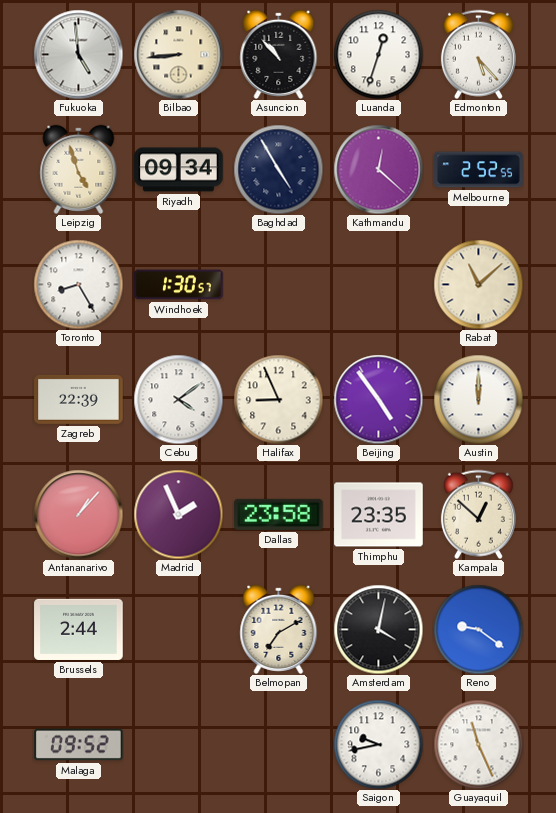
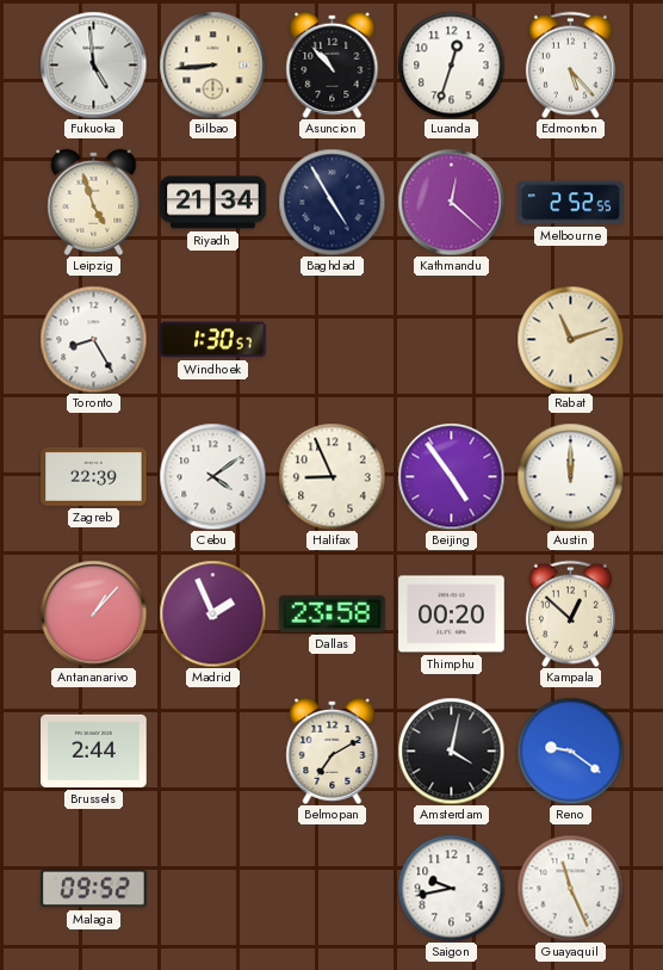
Riyadh: 09:34 -> 21:34
Rabat: 11:08 -> 11:12
Thimphu: 23:35 -> 00:20
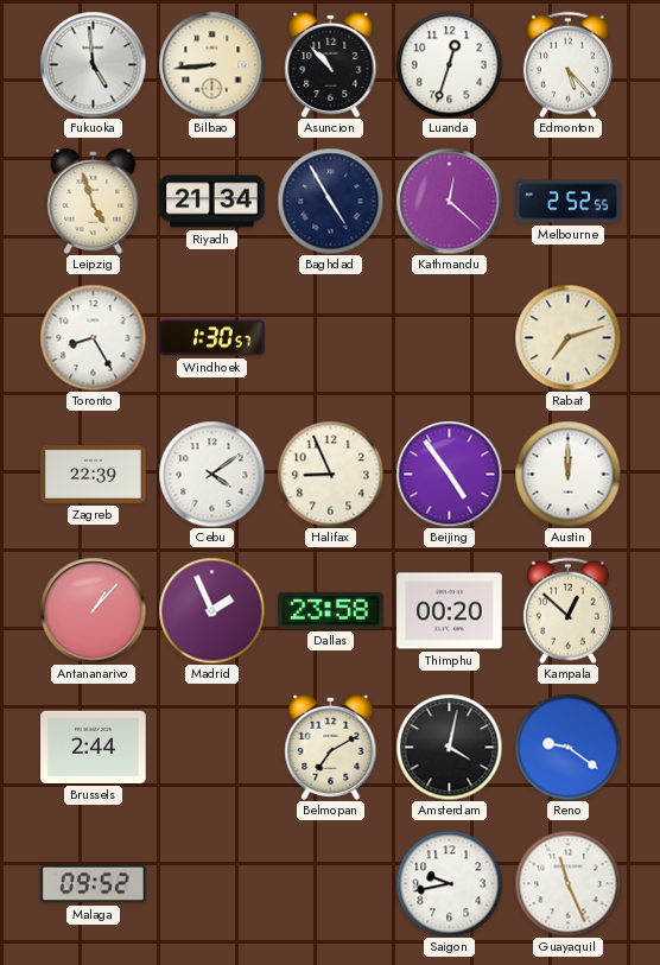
Rabat: 11:12 -> 7:12
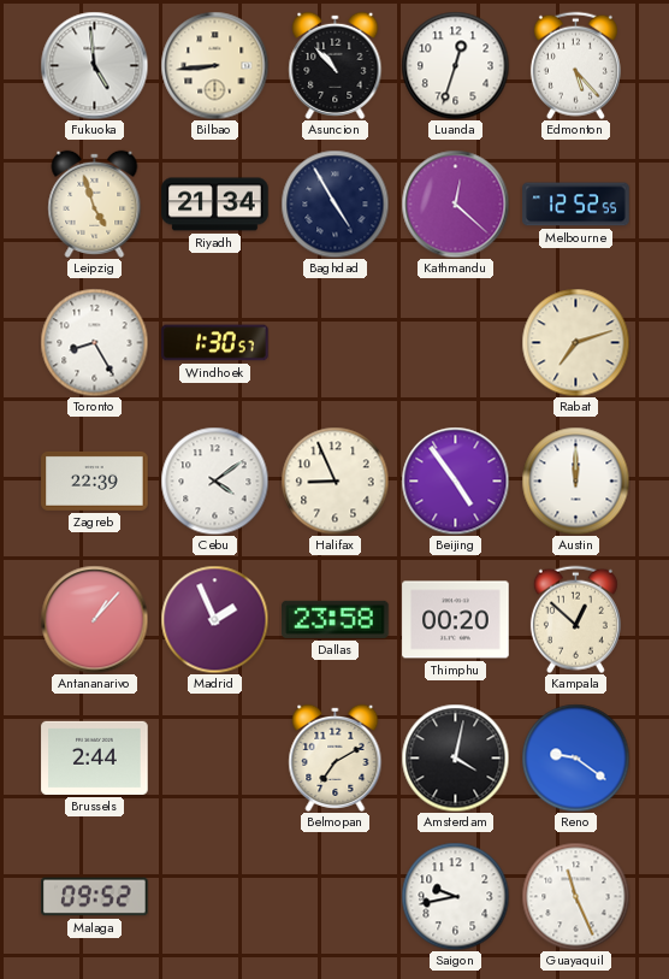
Melbourne: 2:52 -> 12:52
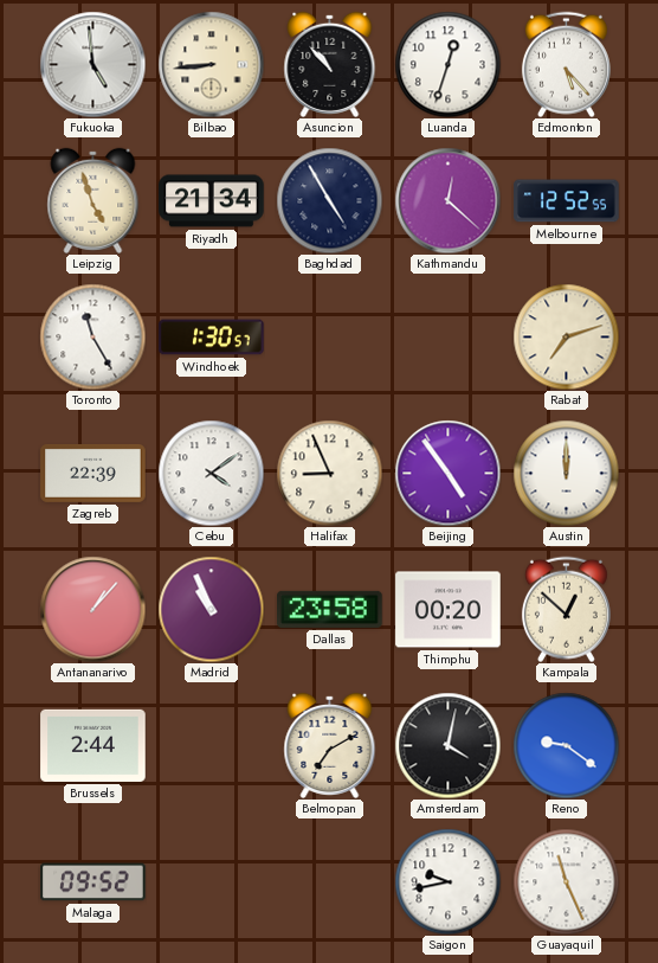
Toronto: 8:25 -> 11:25
Madrid: 1:56 -> 10:56
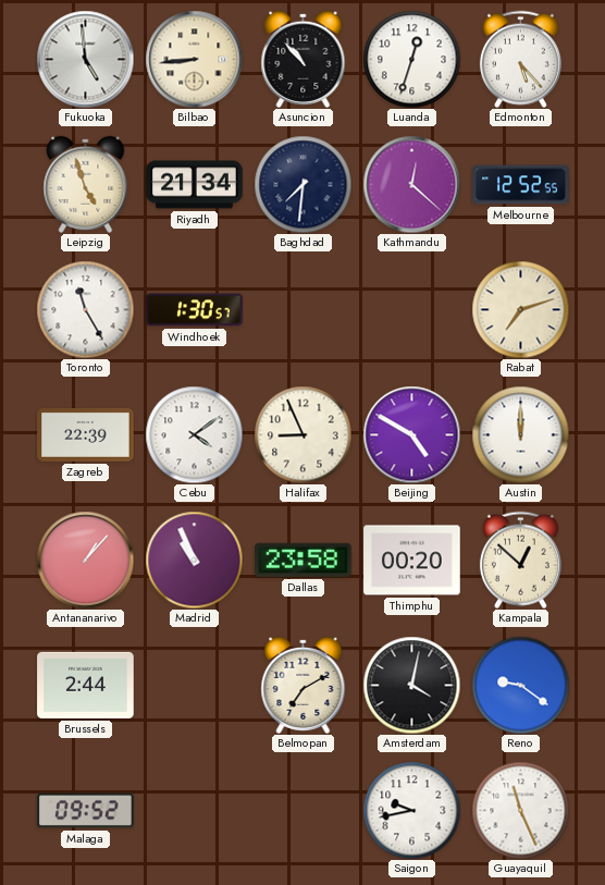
Baghdad: 4:55 -> 7:31
Beijing: 4:54 -> 4:50
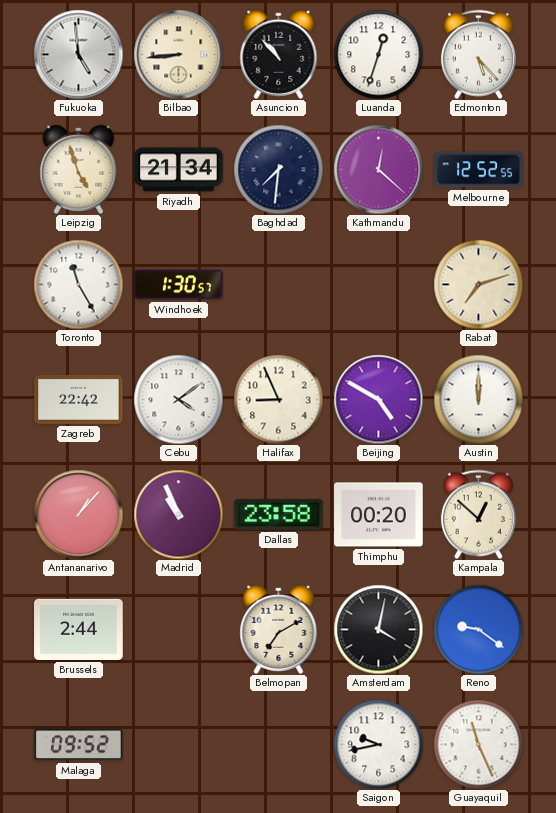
Zagreb: 22:39 -> 22:42
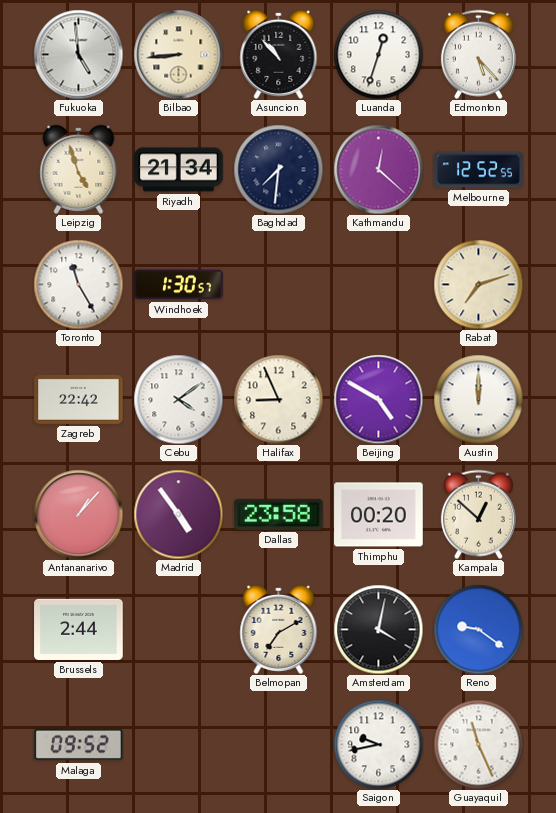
Madrid: 10:56 -> 4:54
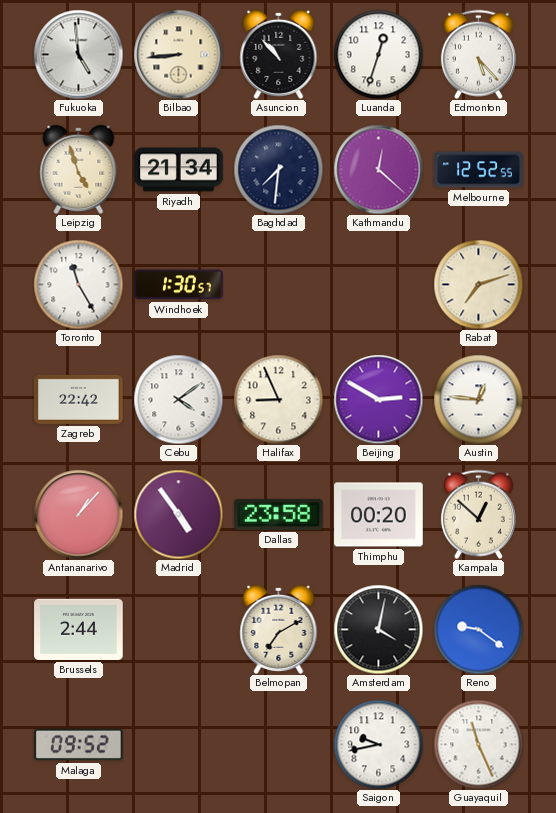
Beijing: 4:50 -> 2:50
Austin: 12:00 -> 12:46
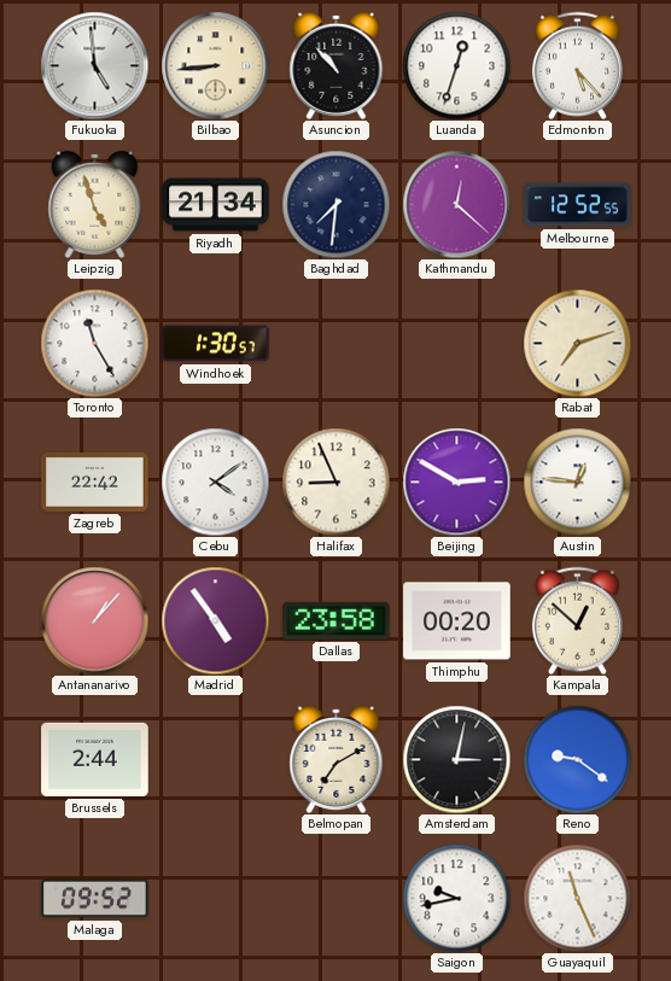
Amsterdam: 4:02 -> 3:02
